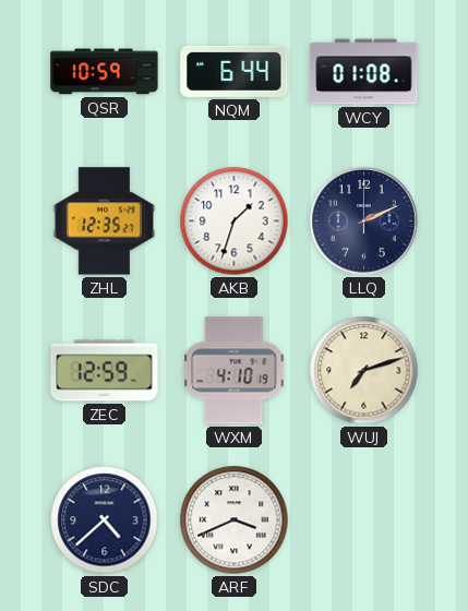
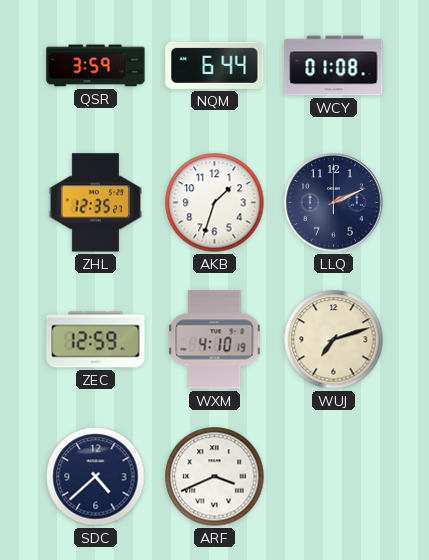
QSR: 10:59 -> 3:59
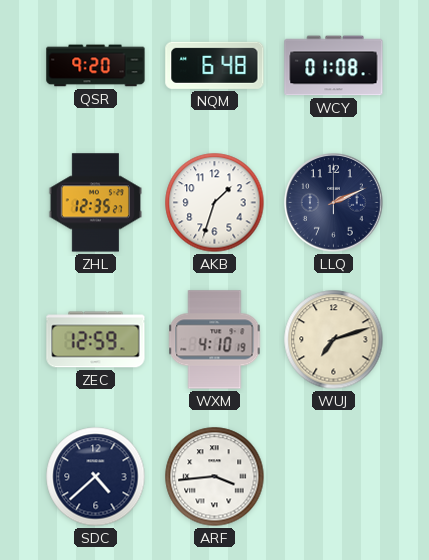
QSR: 3:59 -> 9:20
NQM: 6:44 -> 6:48
ARF: 3:41 -> 3:44
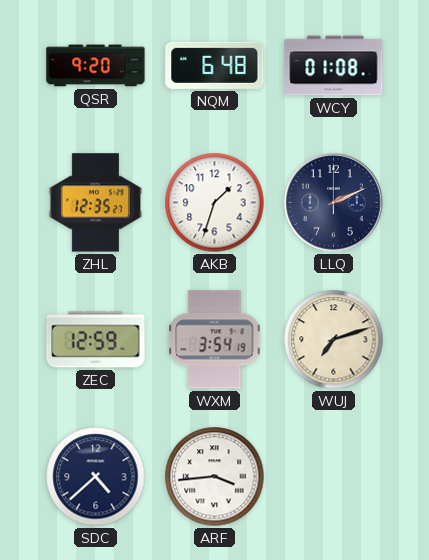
WXM: 4:10 -> 3:54
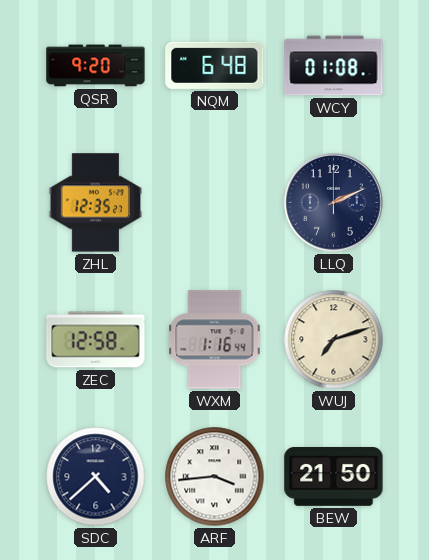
AKB: 1:33 -> none
ZEC: 12:59 -> 12:58
WXM: 3:54 -> 1:16
BEW: none -> 21:50
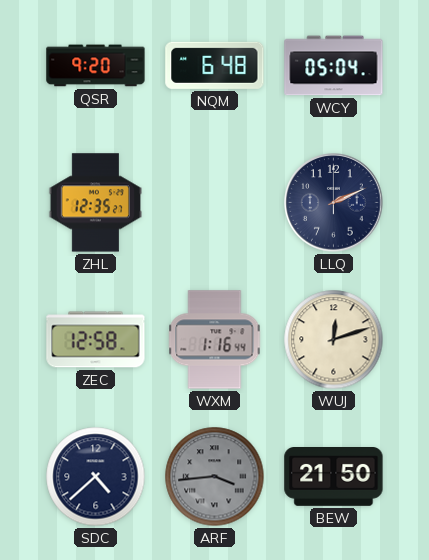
WCY: 01:08 -> 05:04
WUJ: 7:12 -> 12:12
ARF dial: white -> grey
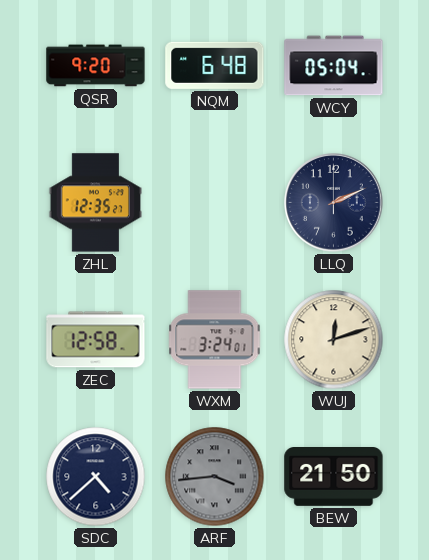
WXM: 1:16 -> 3:24
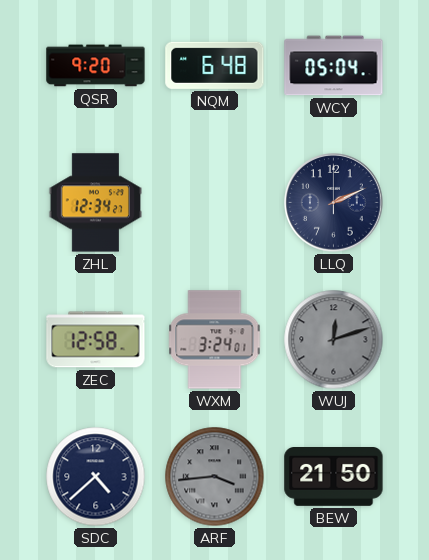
ZHL: 12:35 -> 12:34
WUJ dial: cream -> grey
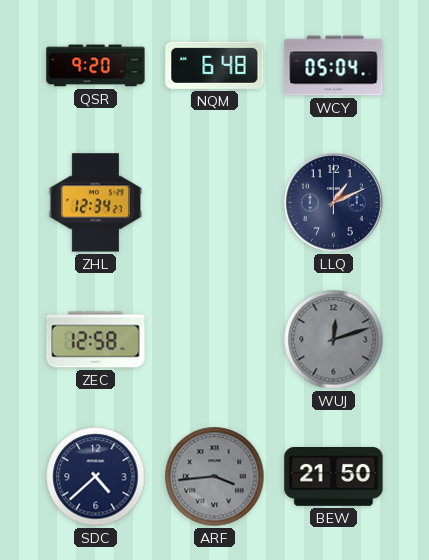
LLQ: 2:11 -> 1:11
WXM: 3:24 -> none
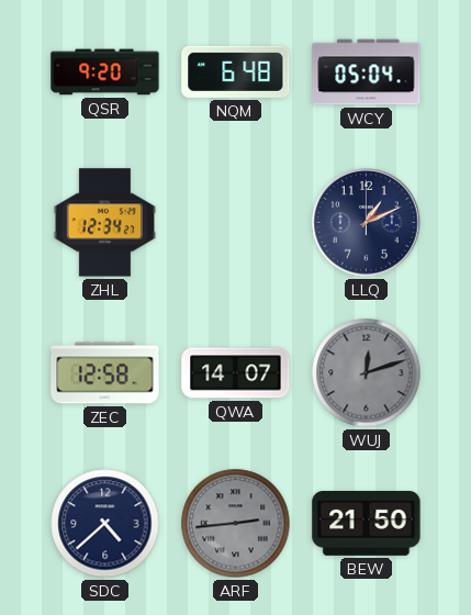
QWA: none -> 14:07
ARF: 3:44 -> 2:44
